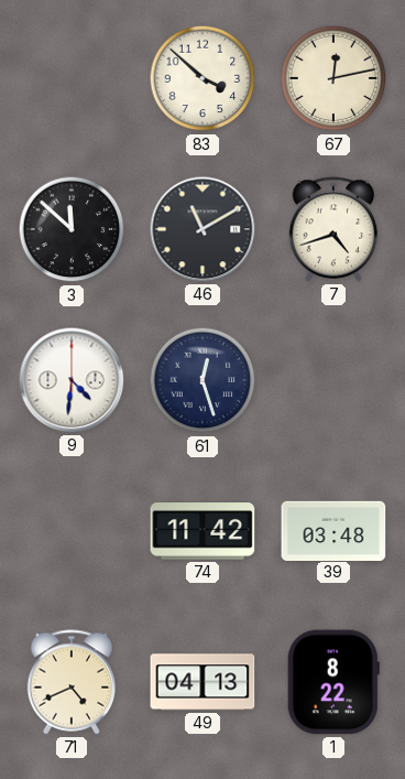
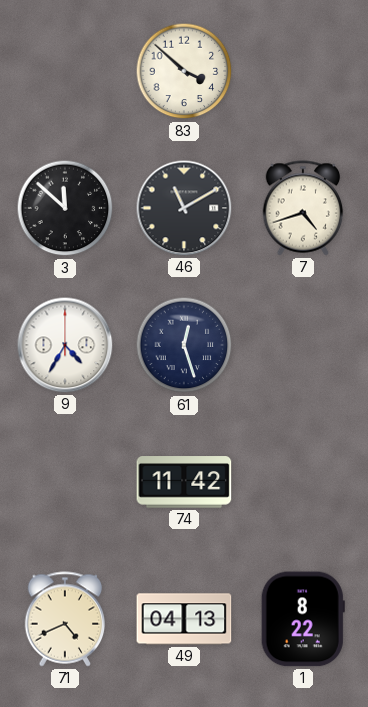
67: 12:13 -> none
9: 4:31 -> 4:35
39: 03:48 -> none
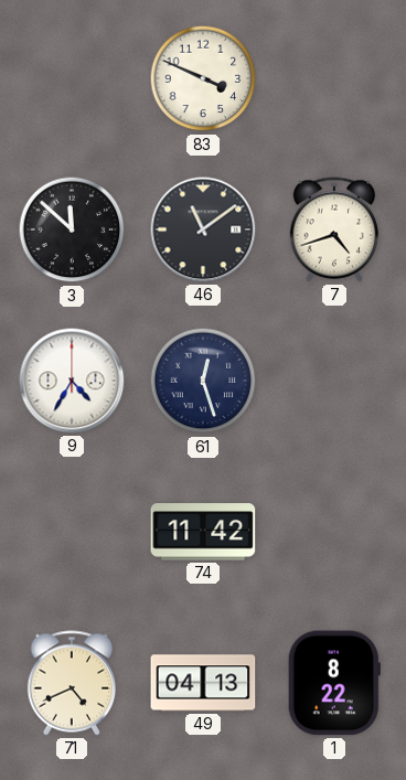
83: 3:52 -> 3:49
46: 11:10 -> 11:09
